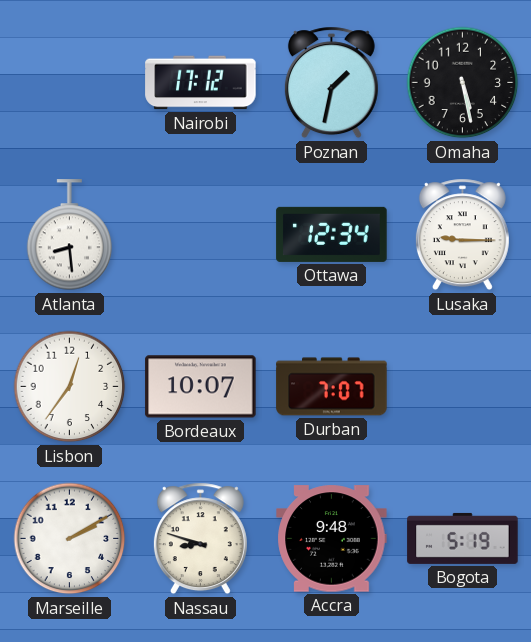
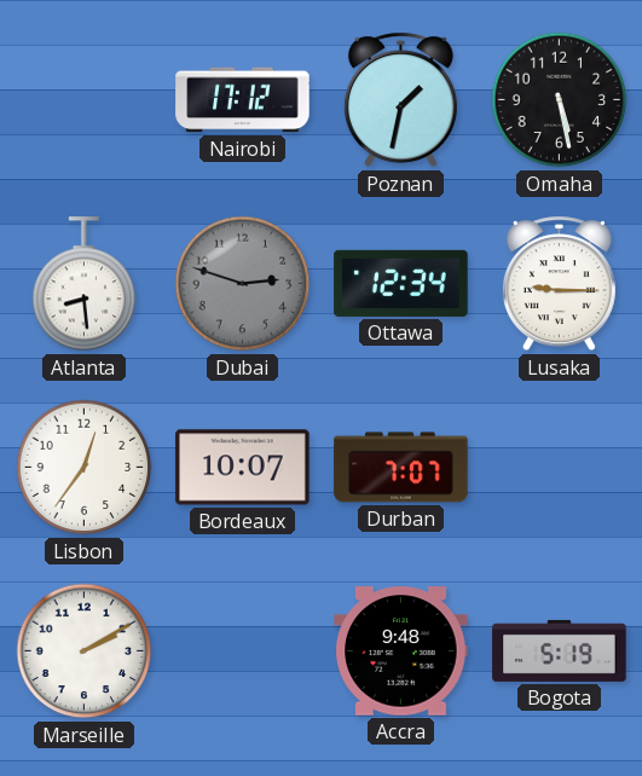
Dubai: none -> 2:48
Nassau: 8:48 -> none
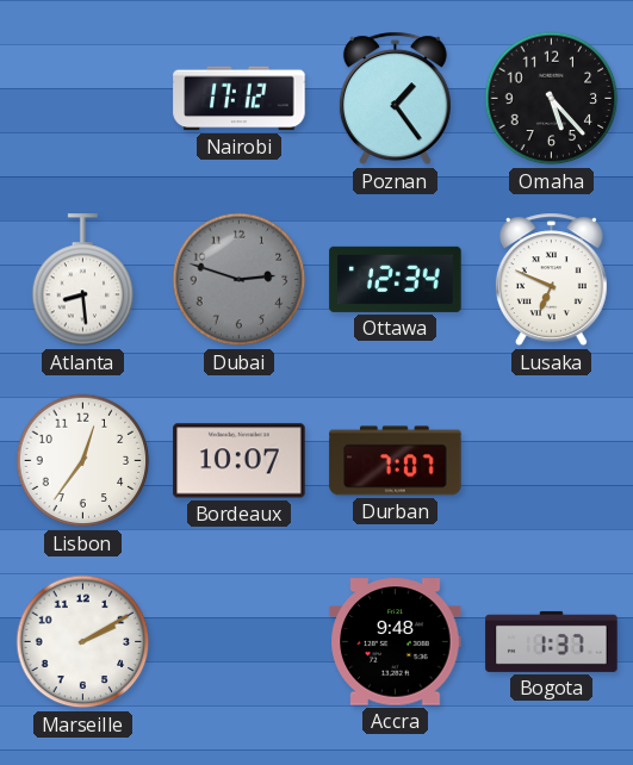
Poznan: 1:32 -> 1:24
Omaha: 5:28 -> 5:23
Lusaka: 9:15 -> 6:49
Bogota: 5:19 -> 1:37
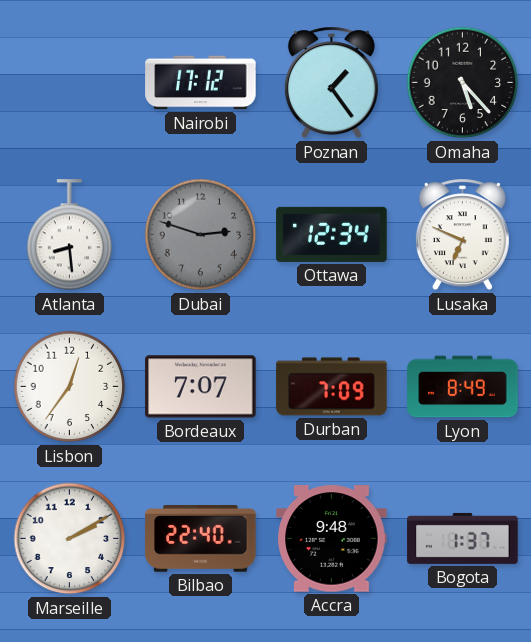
Bordeaux: 10:07 -> 7:07
Durban: 7:07 -> 7:09
Lyon: none -> 8:49
Bilbao: none -> 22:40
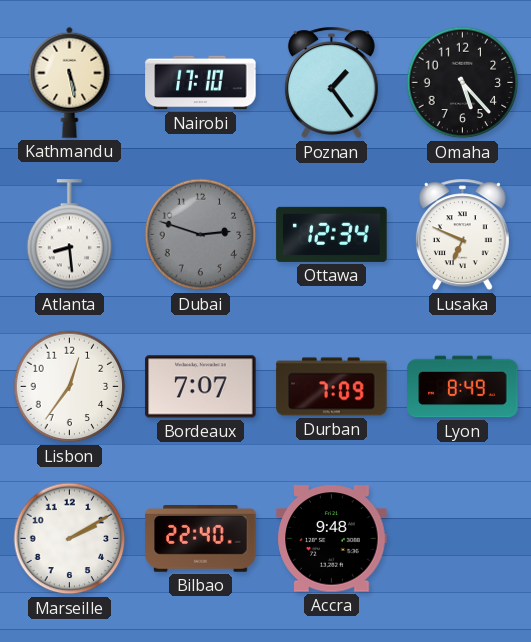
Kathmandu: none -> 5:28
Nairobi: 17:12 -> 17:10
Bogota: 1:37 -> none
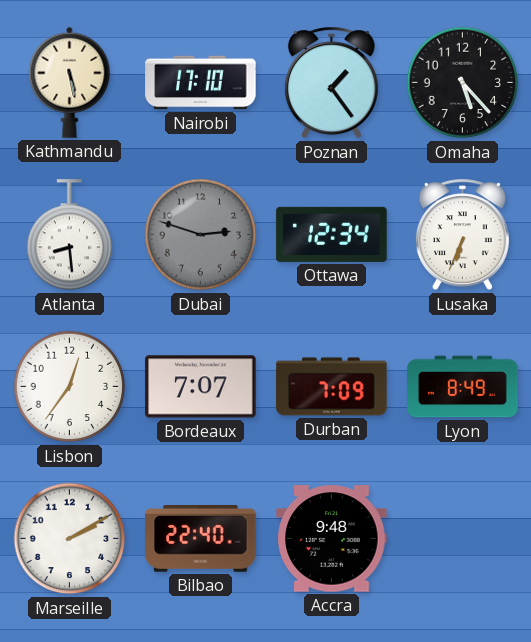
Lusaka: 6:49 -> 6:34
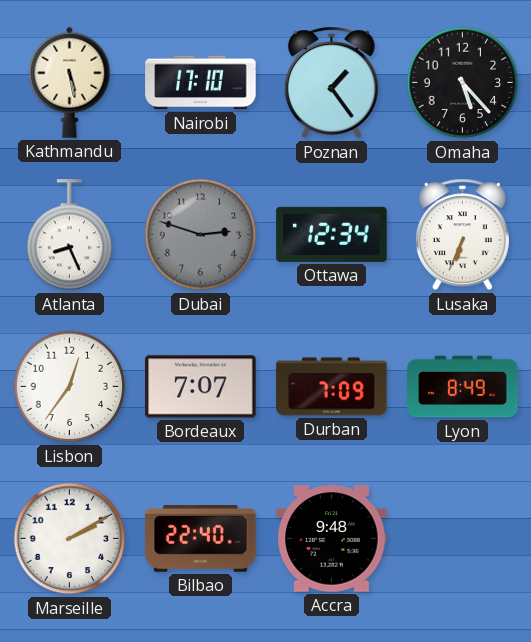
Atlanta: 8:29 -> 8:26
